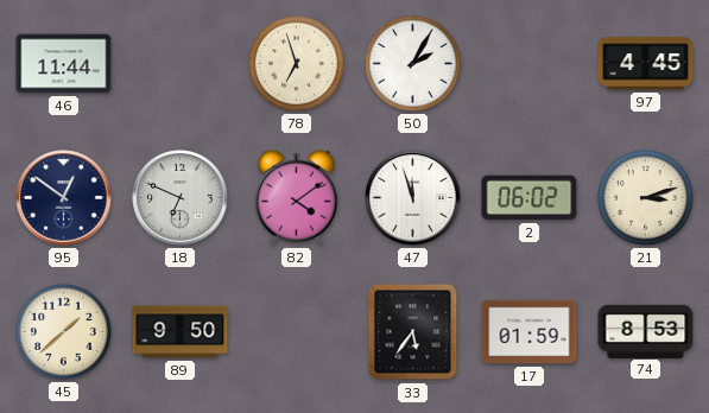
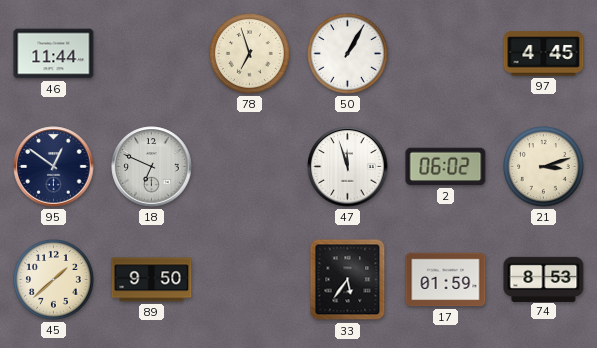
50: 2:05 -> 1:05
82: 4:09 -> none
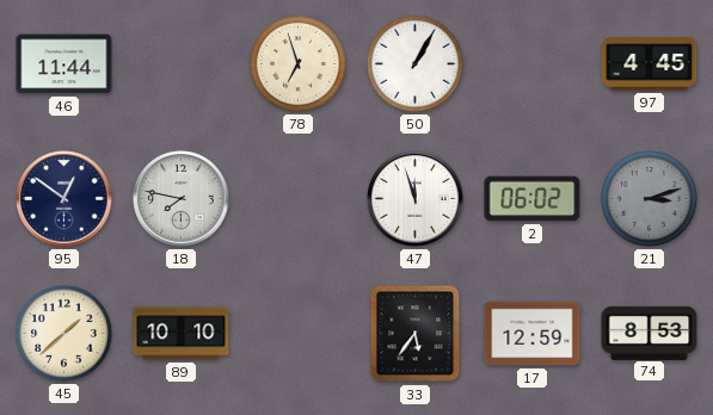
18: 6:49 -> 7:47
21 dial: cream -> grey
89: 9:50 -> 10:10
17: 01:59 -> 12:59
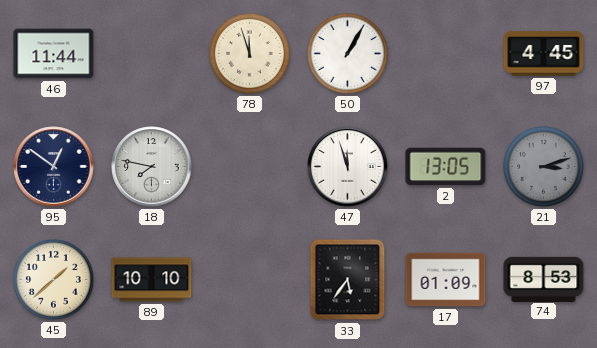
78: 6:57 -> 11:57
2: 06:02 -> 13:05
17: 12:59 -> 01:09
